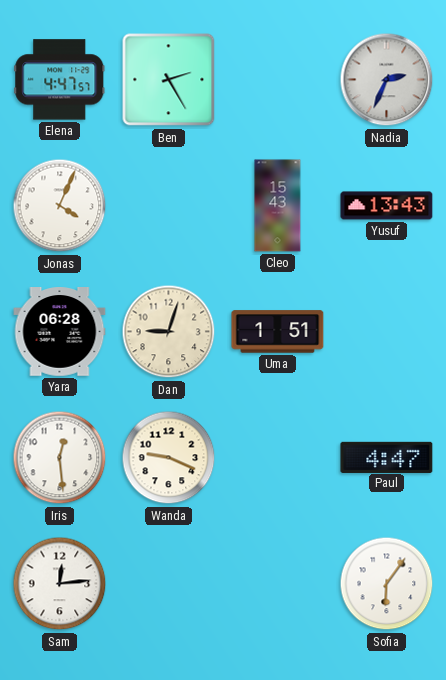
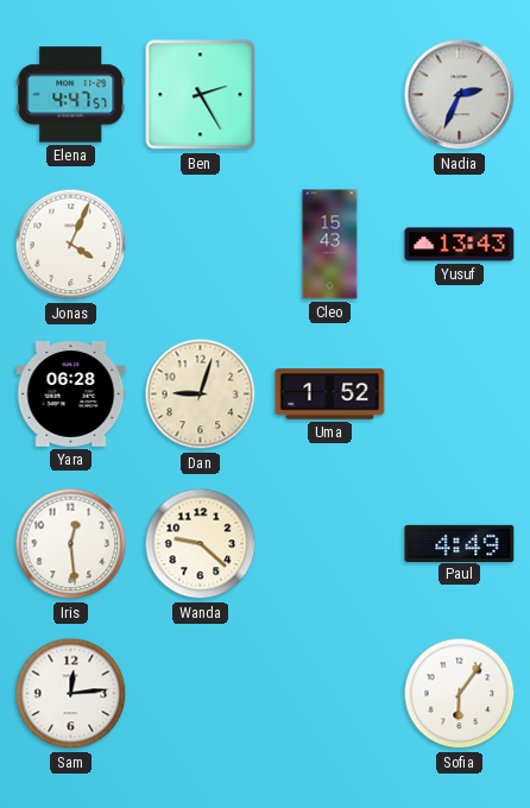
Uma: 1:51 -> 1:52
Wanda: 9:19 -> 9:22
Paul: 4:47 -> 4:49
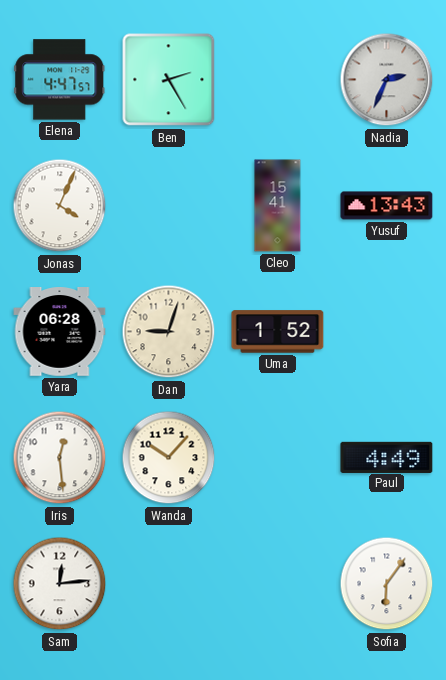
Cleo: 15:43 -> 15:41
Wanda: 9:22 -> 10:07
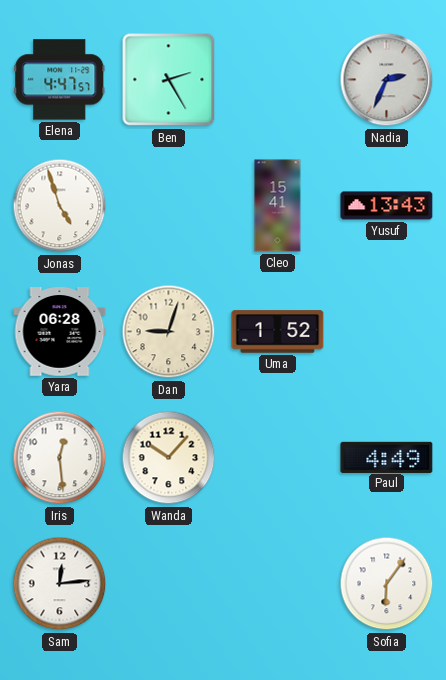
Jonas: 4:04 -> 4:57
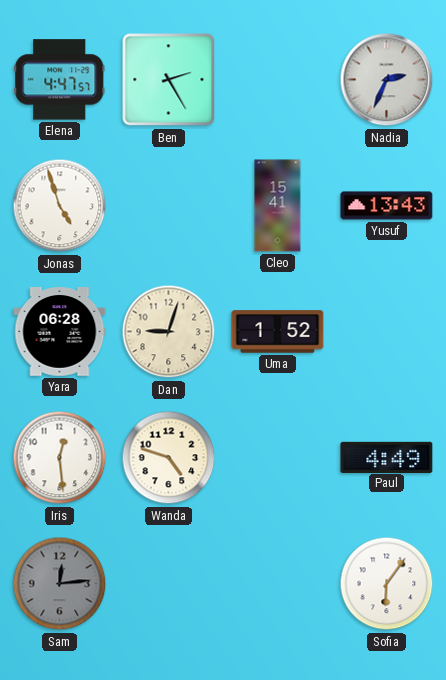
Wanda: 10:07 -> 4:48
Sam dial: white -> grey
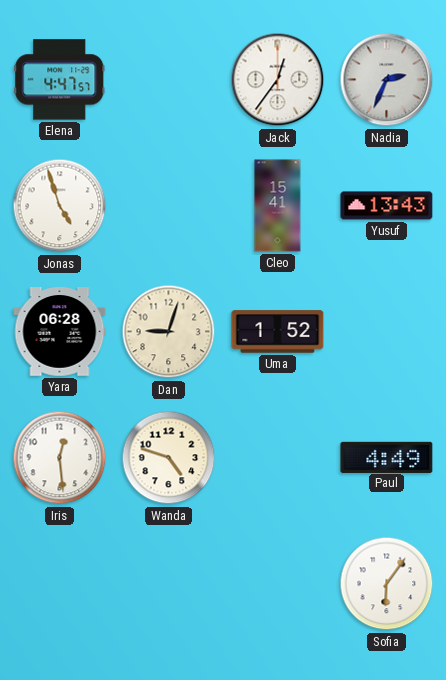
Ben: 2:25 -> none
Jack: none -> 12:36
Sam: 12:14 -> none
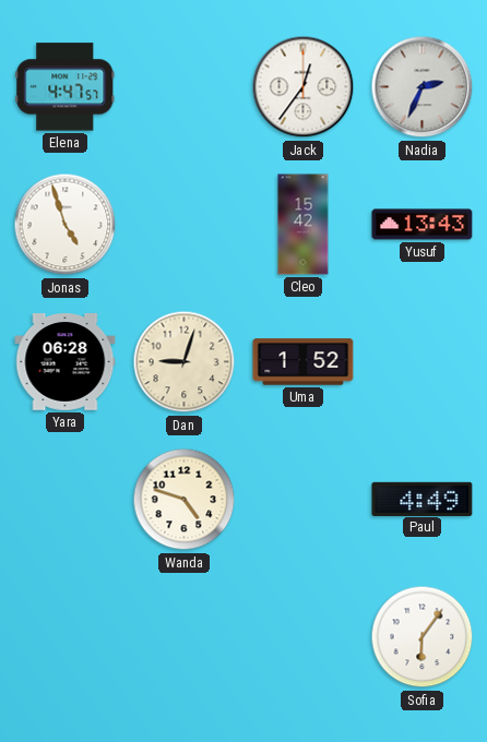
Cleo: 15:41 -> 15:42
Iris: 12:29 -> none
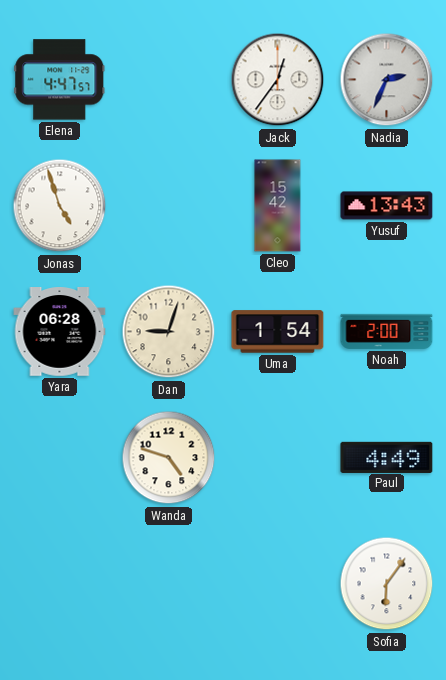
Uma: 1:52 -> 1:54
Noah: none -> 2:00
